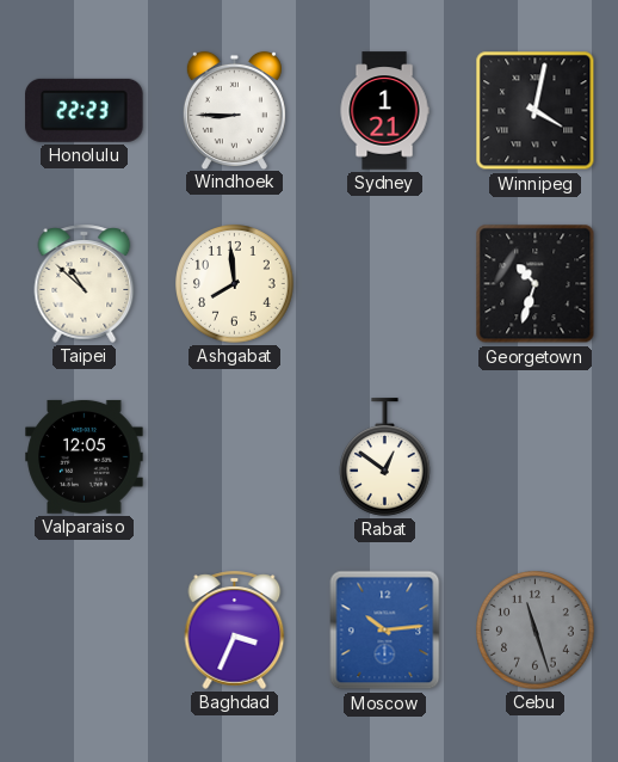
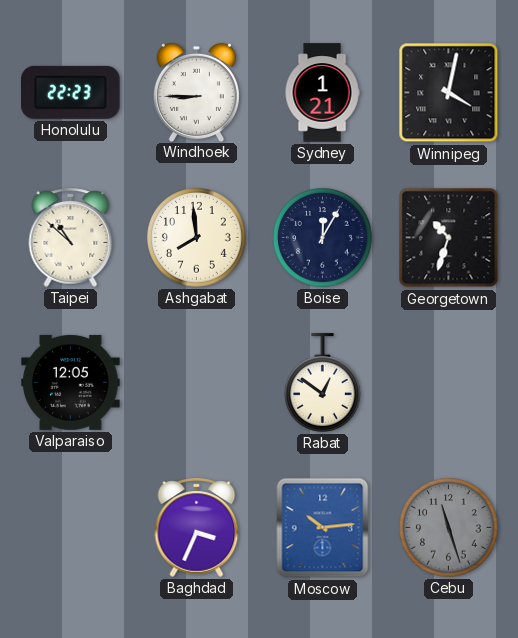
Boise: none -> 12:05
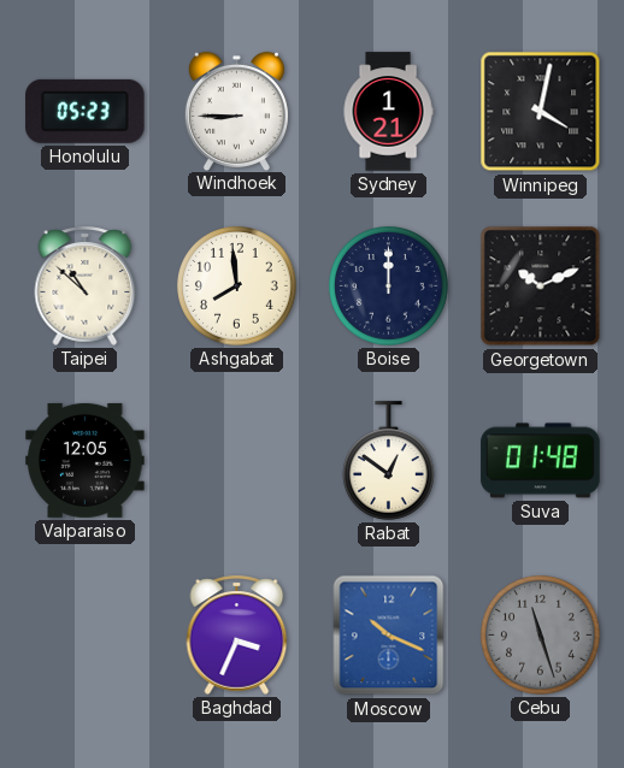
Honolulu: 22:23 -> 05:23
Boise: 12:05 -> 12:00
Georgetown: 10:33 -> 10:11
Suva: none -> 01:48
Moscow: 10:14 -> 10:19
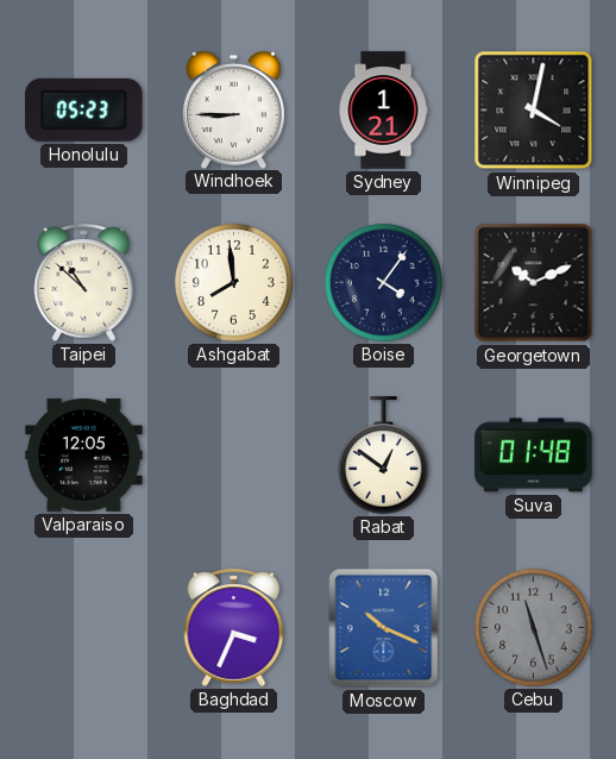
Boise: 12:00 -> 4:06
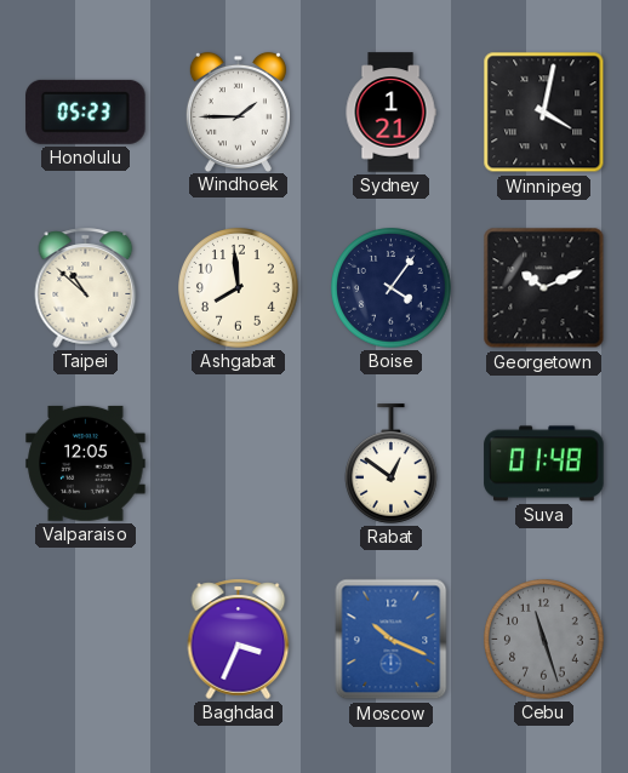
Windhoek: 8:45 -> 1:45
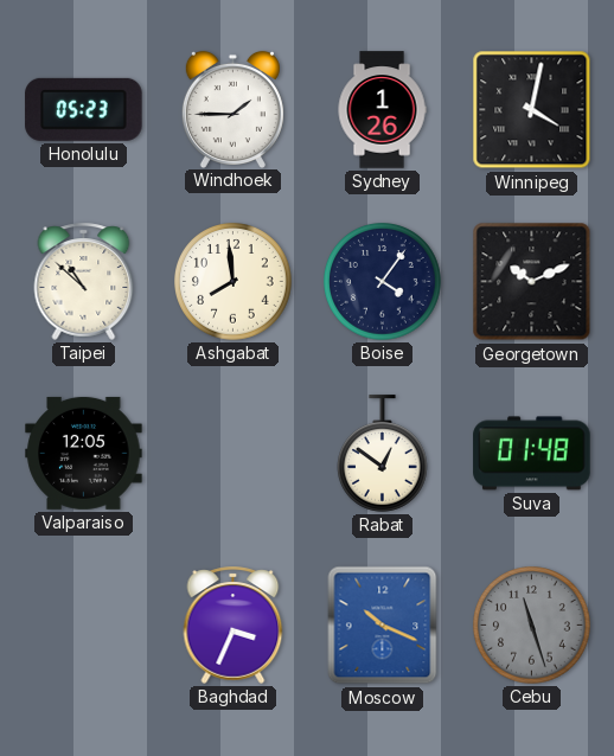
Sydney: 1:21 -> 1:26
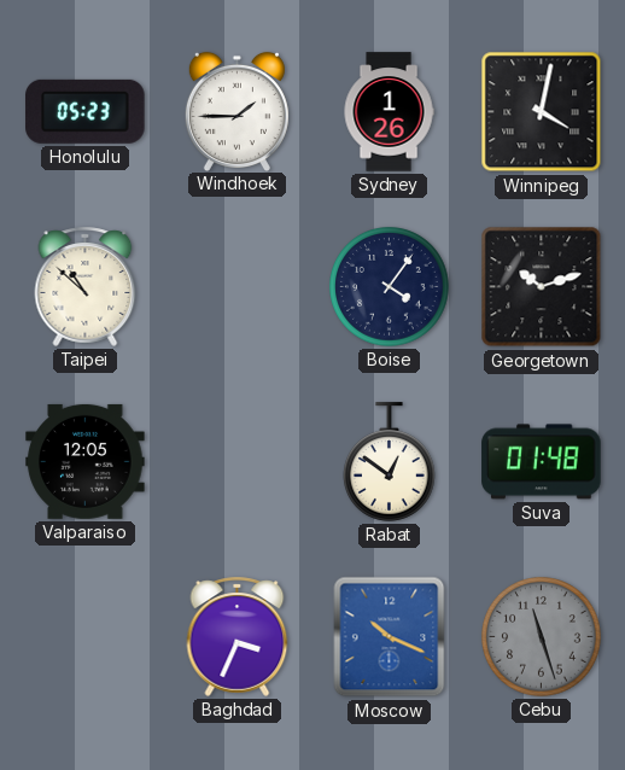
Ashgabat: 7:59 -> none
Georgetown: 10:11 -> 10:12
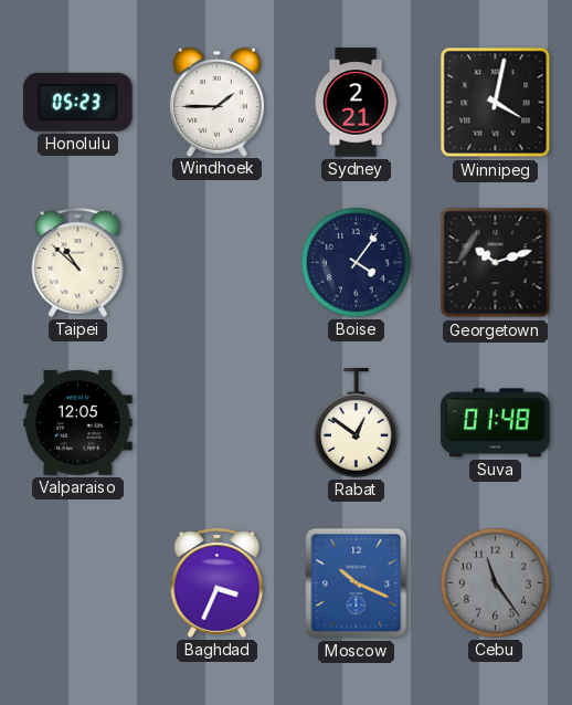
Sydney: 1:26 -> 2:21
Cebu: 11:27 -> 11:24
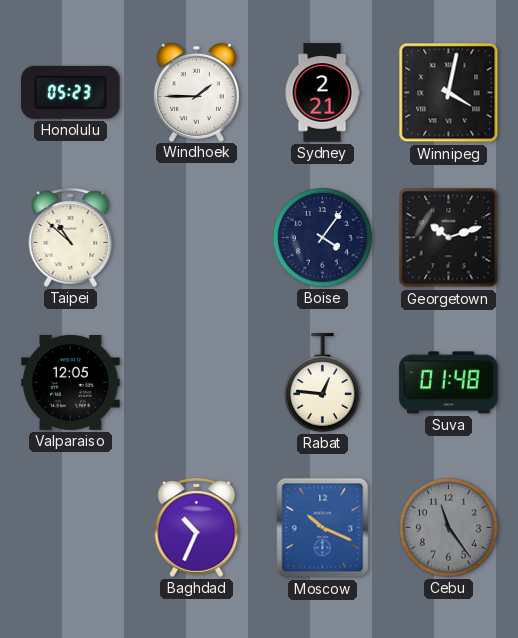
Rabat: 12:51 -> 12:46
Baghdad: 3:34 -> 10:34
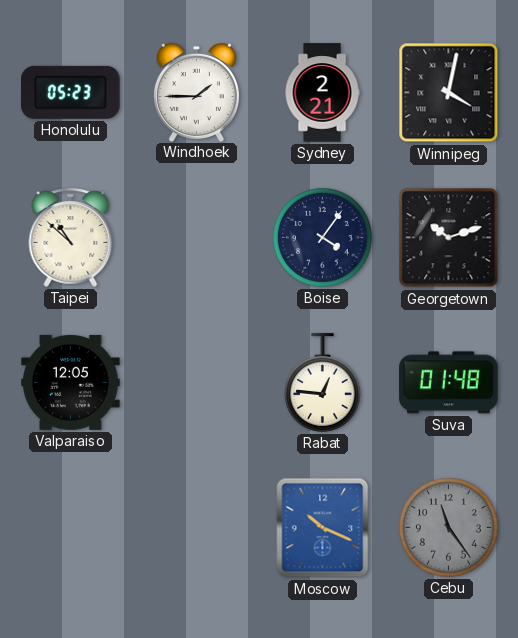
Baghdad: 10:34 -> none
